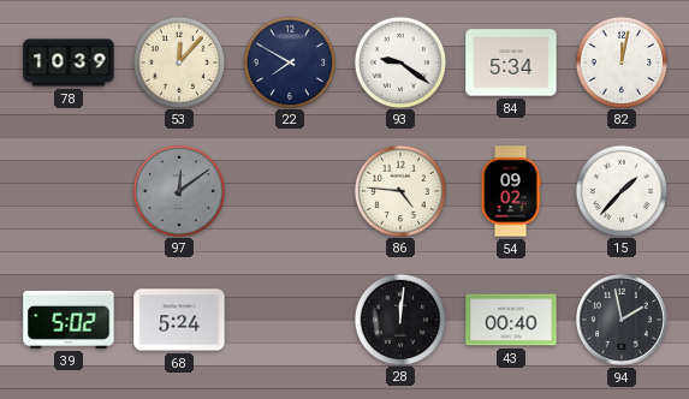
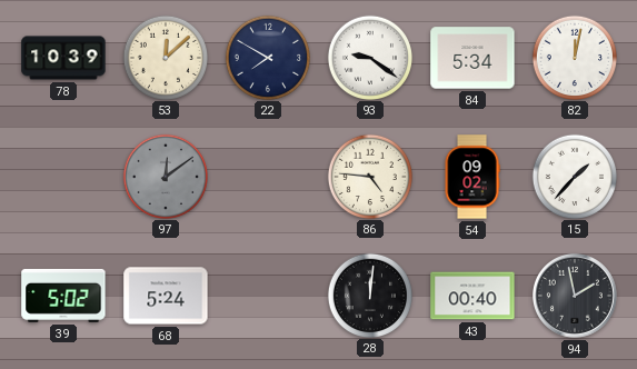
53: 12:07 -> 12:08
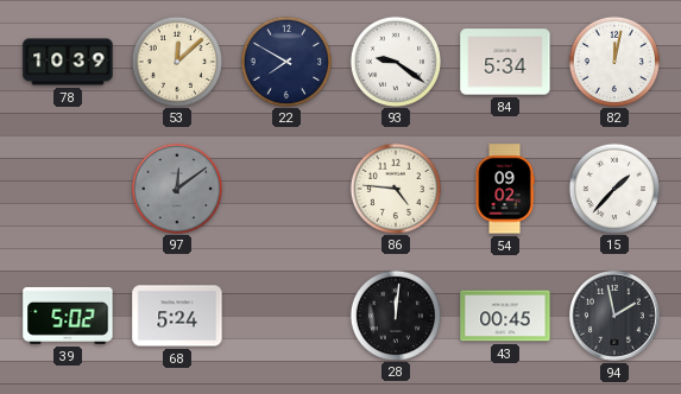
43: 00:40 -> 00:45
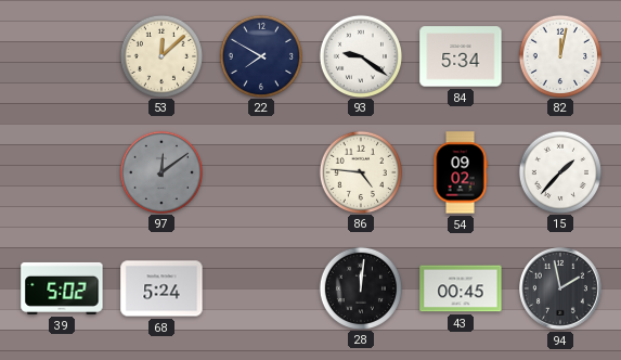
78: 10:39 -> none
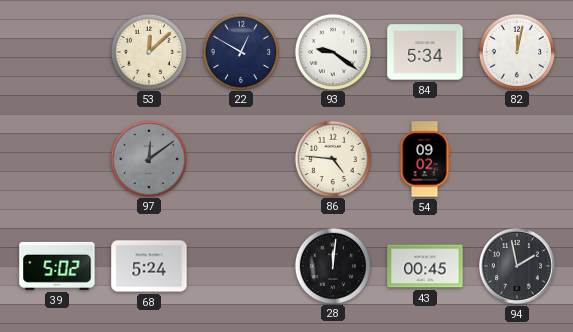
22: 7:50 -> 12:50
15: 1:37 -> none
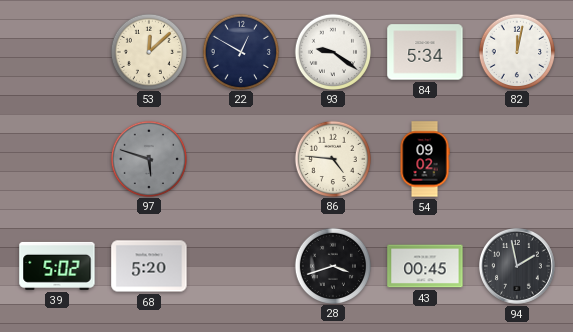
97: 12:09 -> 5:48
68: 5:24 -> 5:20
28: 12:01 -> 3:42
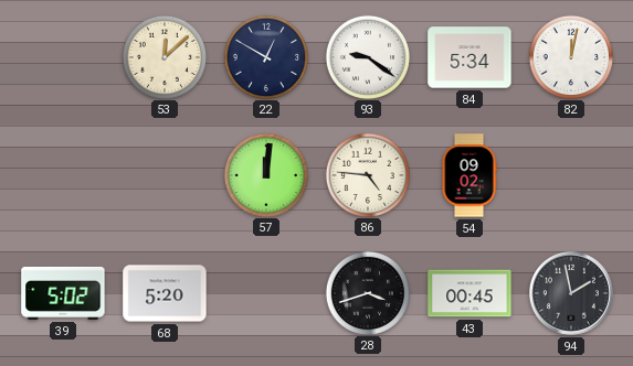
97: 5:48 -> none
57: none -> 12:01
